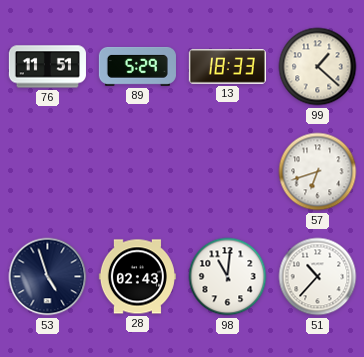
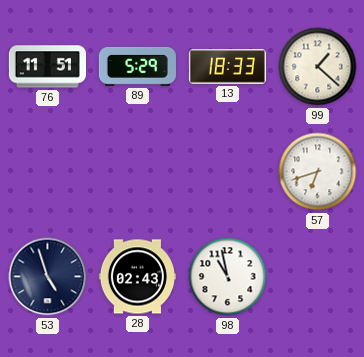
98: 11:01 -> 10:58
51: 10:37 -> none
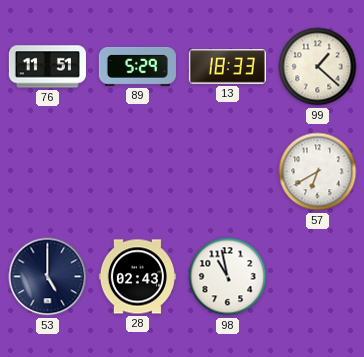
57: 6:42 -> 6:40
53: 4:57 -> 5:00
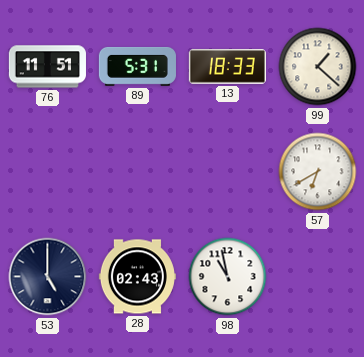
89: 5:29 -> 5:31
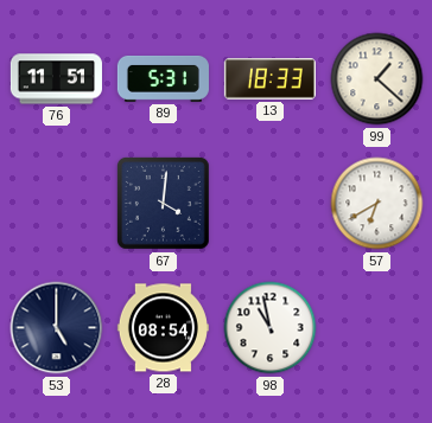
67: none -> 4:01
28: 02:43 -> 08:54
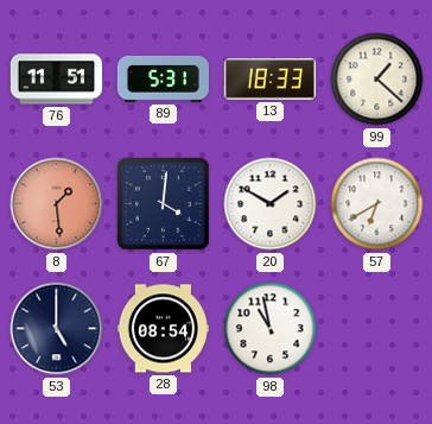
8: none -> 1:29
20: none -> 1:50
